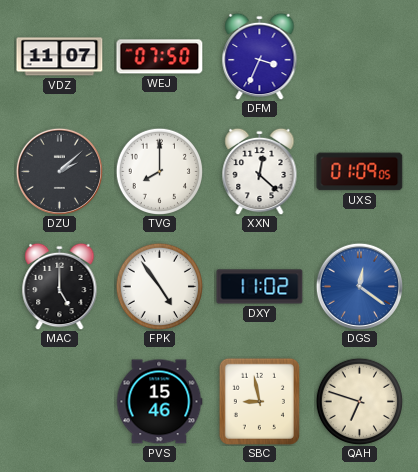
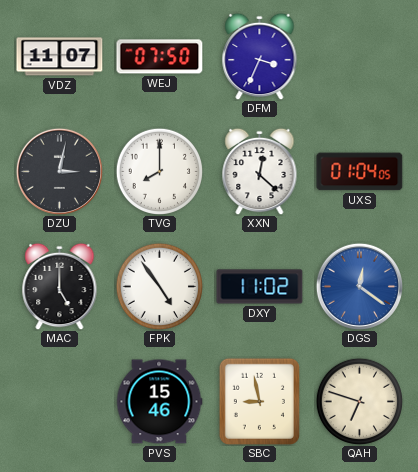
DZU: 2:08 -> 3:02
UXS: 01:09 -> 01:04
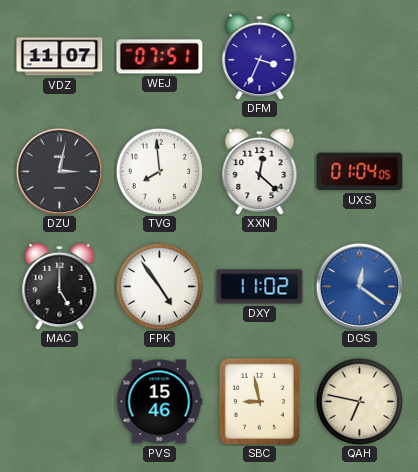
WEJ: 07:50 -> 07:51
TVG: 8:00 -> 7:59
QAH: 6:48 -> 6:47
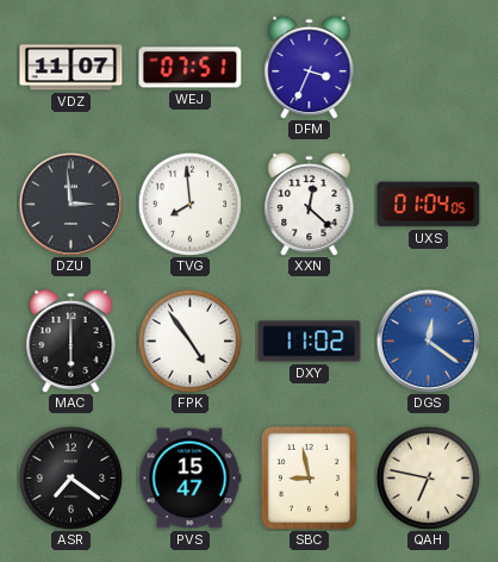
DZU: 3:02 -> 2:59
MAC: 5:00 -> 6:00
ASR: none -> 7:21
PVS: 15:46 -> 15:47
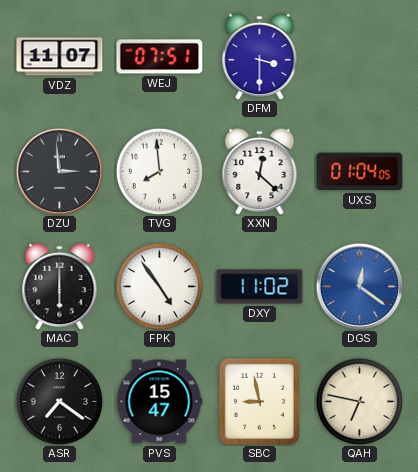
DFM: 3:34 -> 3:30
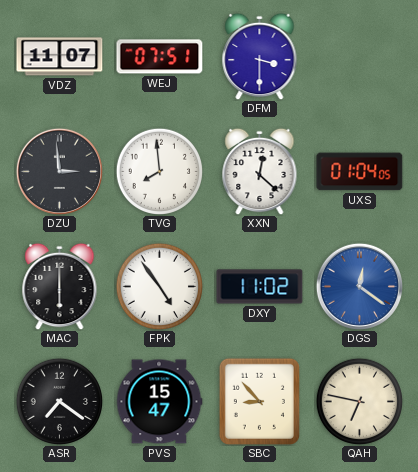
SBC: 8:58 -> 8:53
